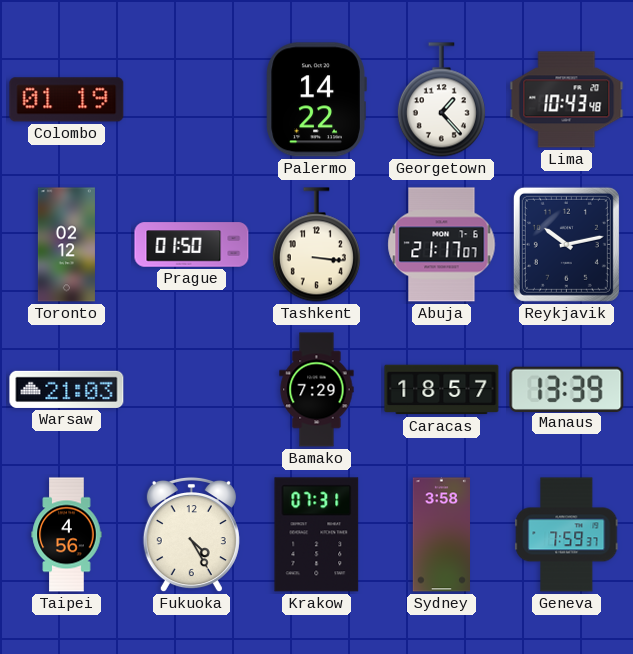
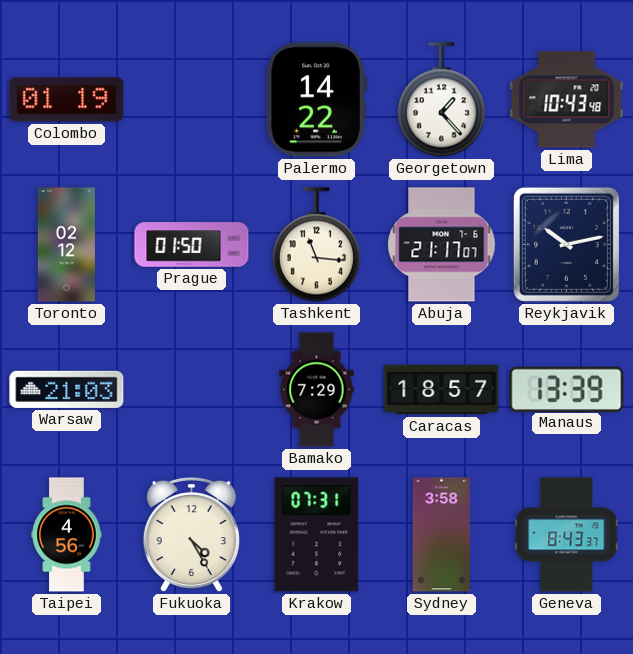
Tashkent: 3:16 -> 11:16
Geneva: 7:59 -> 8:43
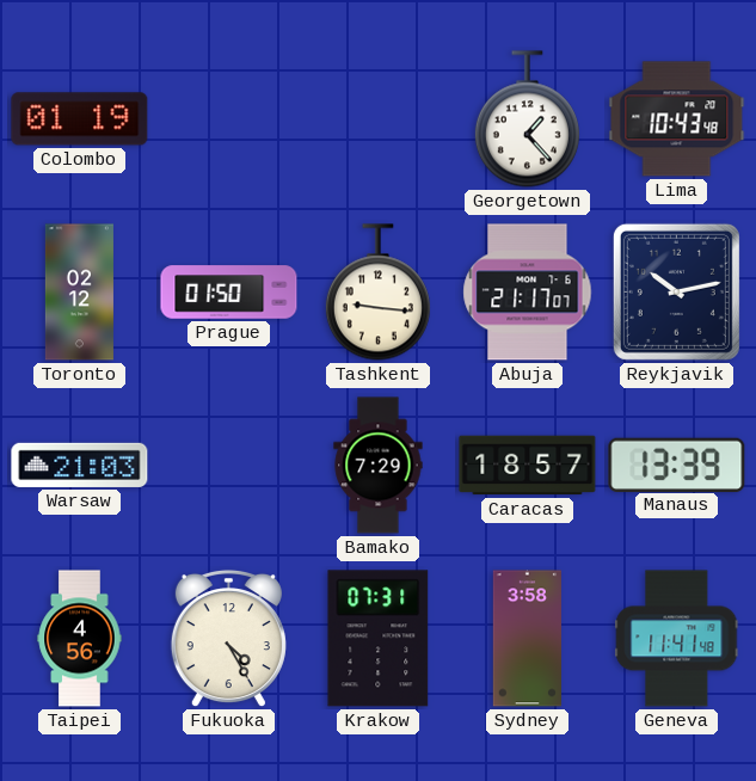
Palermo: 14:22 -> none
Tashkent: 11:16 -> 9:16
Geneva: 8:43 -> 11:41
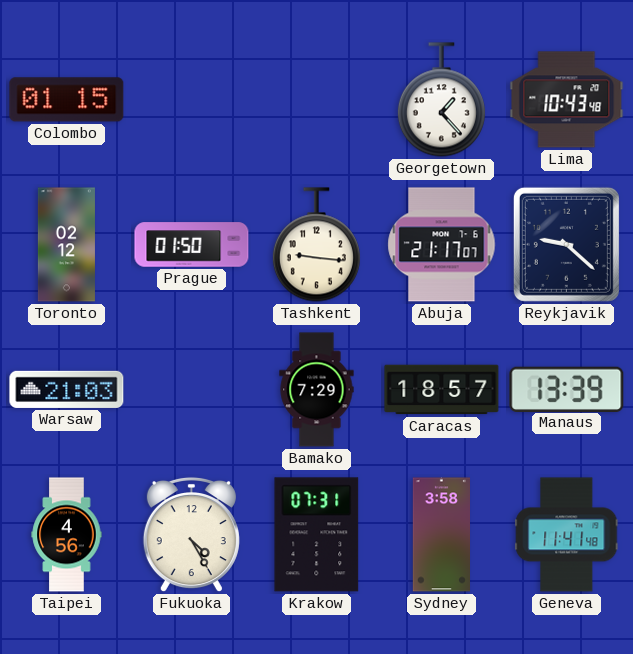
Colombo: 01:19 -> 01:15
Reykjavik: 10:13 -> 9:22
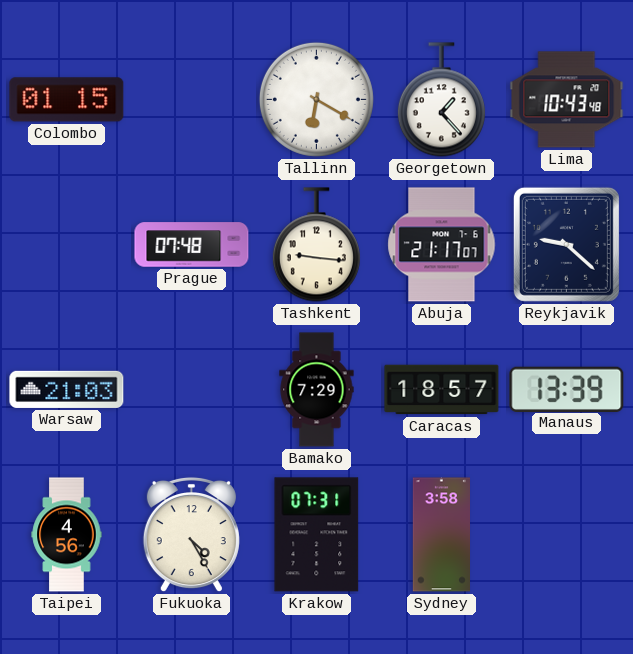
Tallinn: none -> 6:20
Toronto: 02:12 -> none
Prague: 01:50 -> 07:48
Geneva: 11:41 -> none
